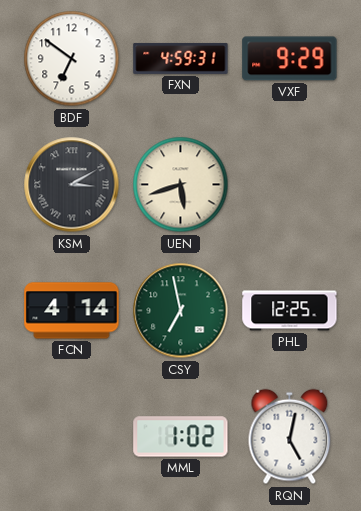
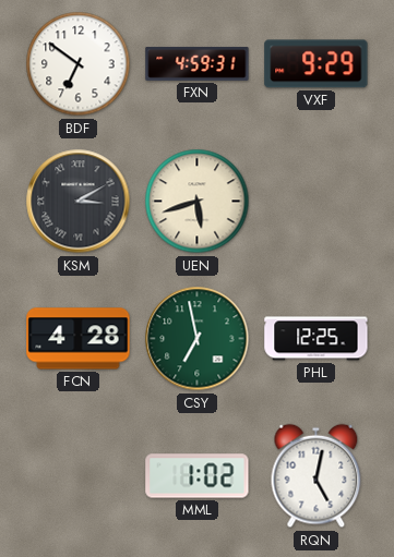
FCN: 4:14 -> 4:28
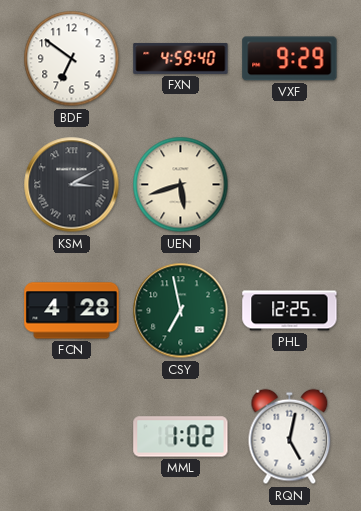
FXN: 4:59:31 -> 4:59:40
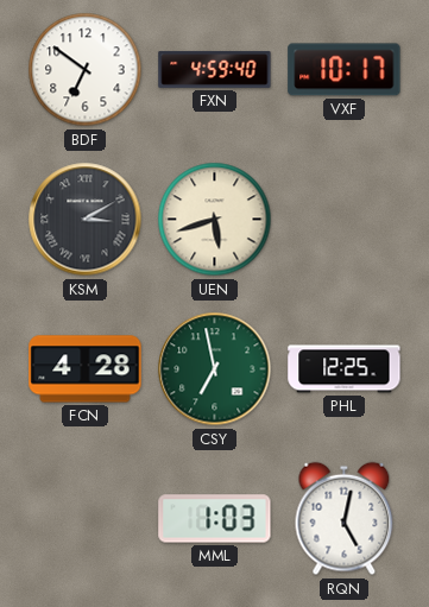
VXF: 9:29 -> 10:17
MML: 1:02 -> 1:03
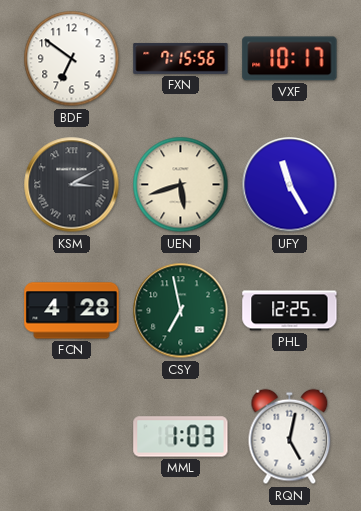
FXN: 4:59 -> 7:15
UFY: none -> 11:25
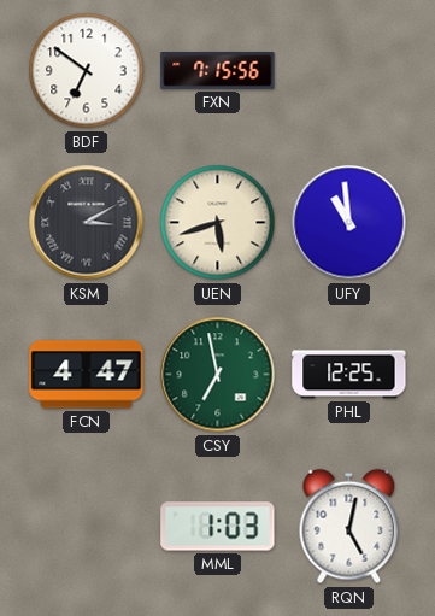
VXF: 10:17 -> none
UFY: 11:25 -> 10:59
FCN: 4:28 -> 4:47
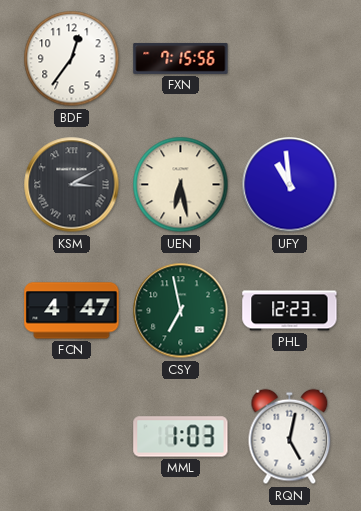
BDF: 6:51 -> 12:36
UEN: 5:42 -> 6:28
PHL: 12:25 -> 12:23
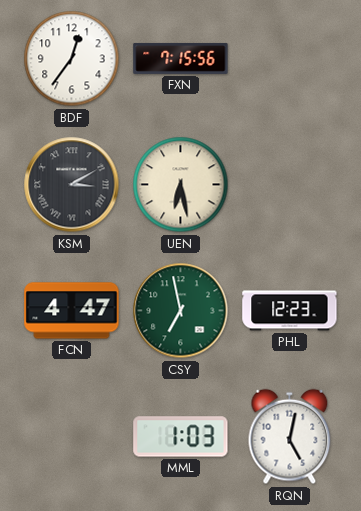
UFY: 10:59 -> none
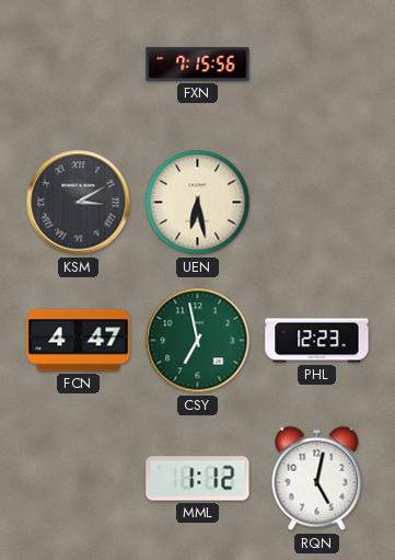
BDF: 12:36 -> none
MML: 1:03 -> 1:12
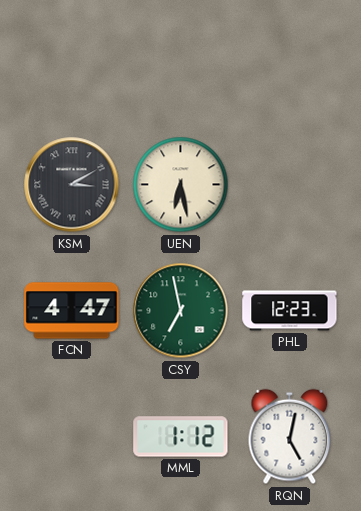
FXN: 7:15 -> none
